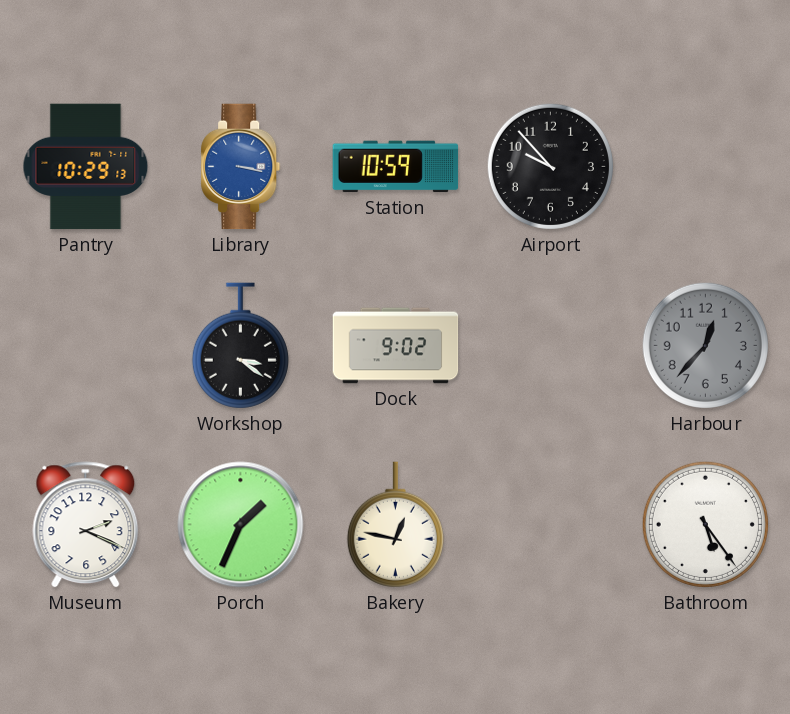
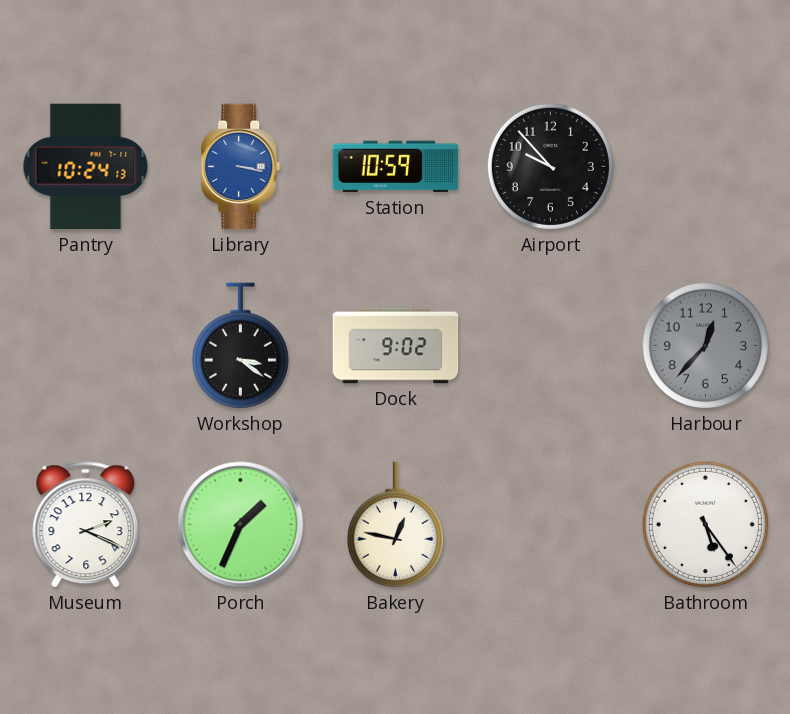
Pantry: 10:29 -> 10:24
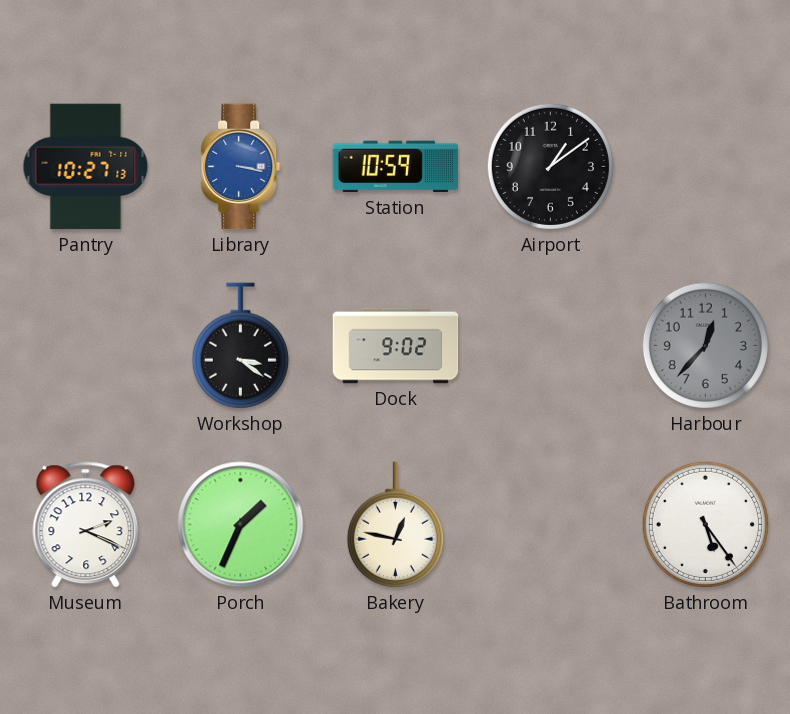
Pantry: 10:24 -> 10:27
Airport: 9:53 -> 1:09
